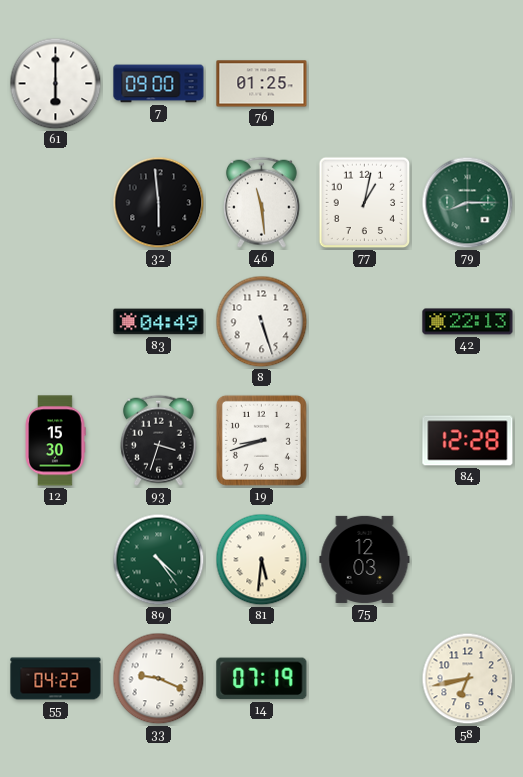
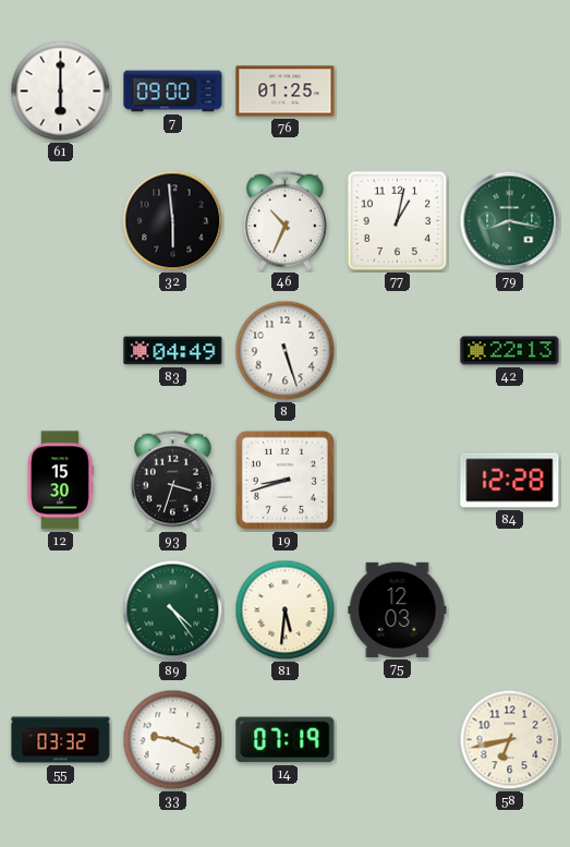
46: 11:29 -> 10:34
79: 8:15 -> 8:17
55: 04:22 -> 03:32
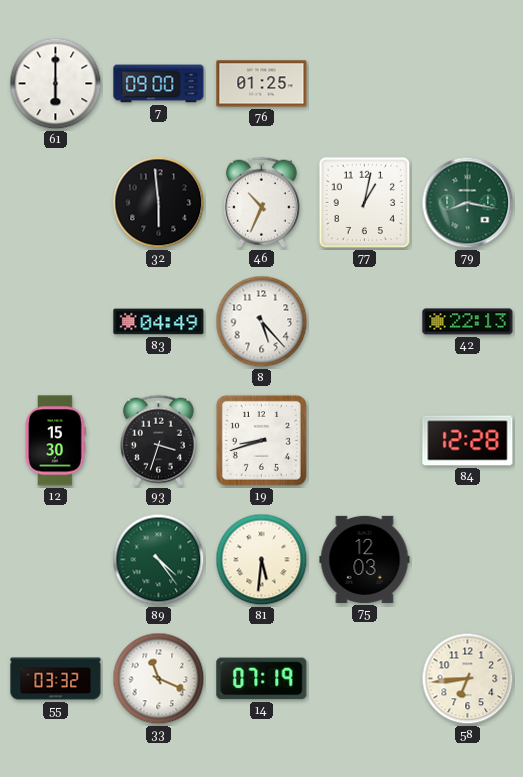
8: 5:27 -> 5:23
33: 9:19 -> 11:19
58: 6:43 -> 6:44
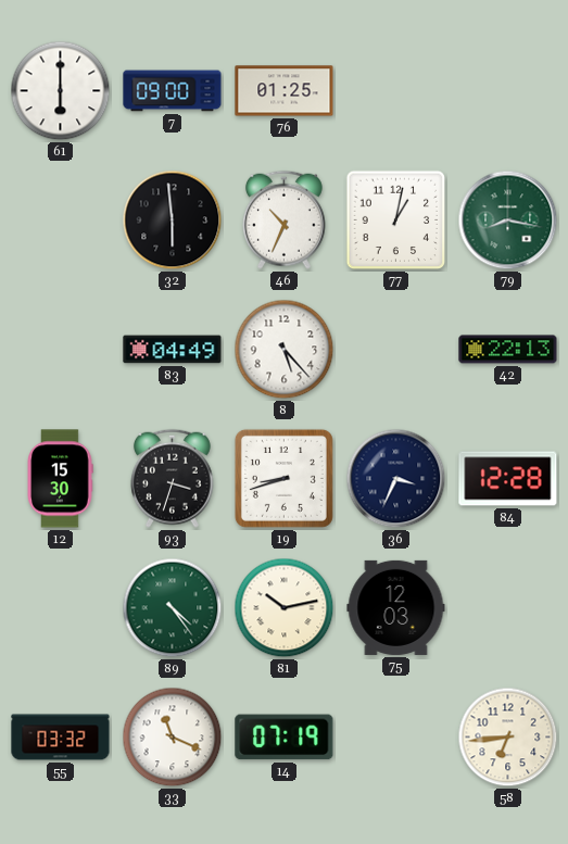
36: none -> 3:34
81: 5:31 -> 10:13
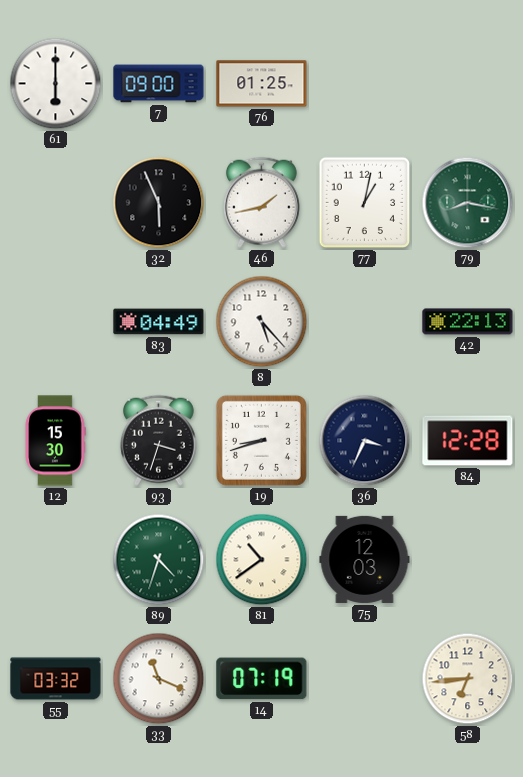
32: 5:59 -> 5:56
46: 10:34 -> 1:43
89: 4:24 -> 4:33
81: 10:13 -> 10:39
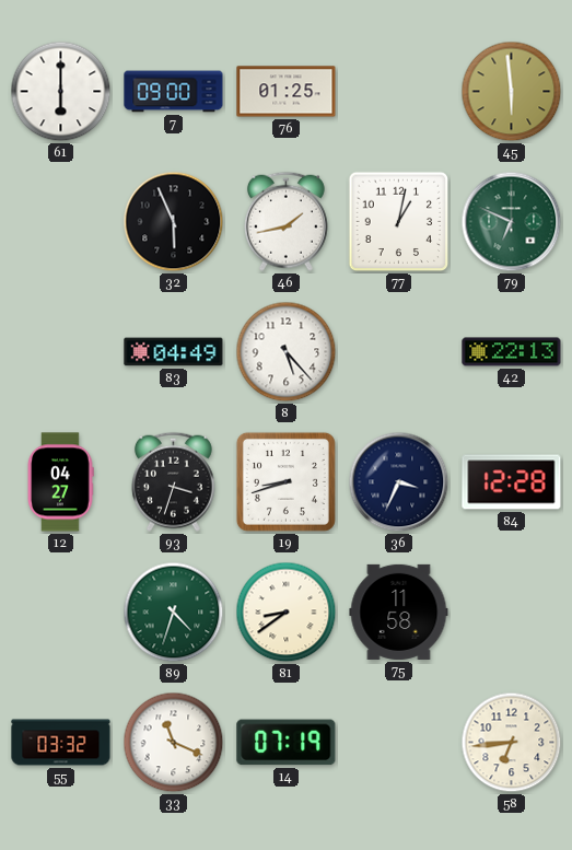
45: none -> 5:59
79: 8:17 -> 6:49
12: 15:30 -> 04:27
81: 10:39 -> 8:39
75: 12:03 -> 11:58
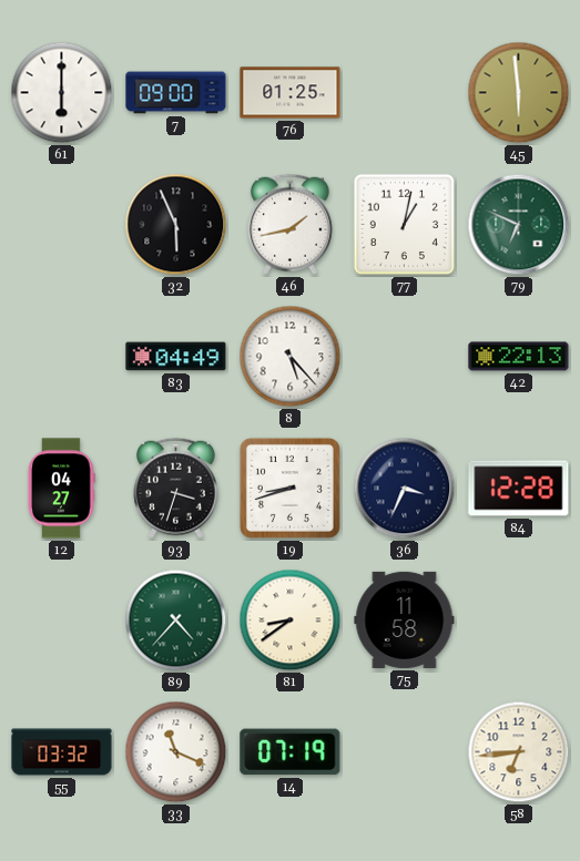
89: 4:33 -> 4:37
